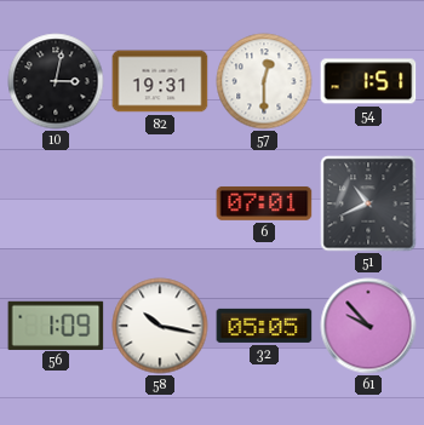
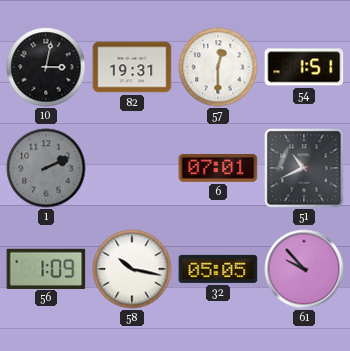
1: none -> 2:11
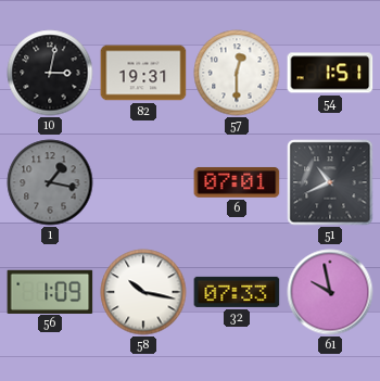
1: 2:11 -> 1:17
32: 05:05 -> 07:33
61: 9:53 -> 9:58
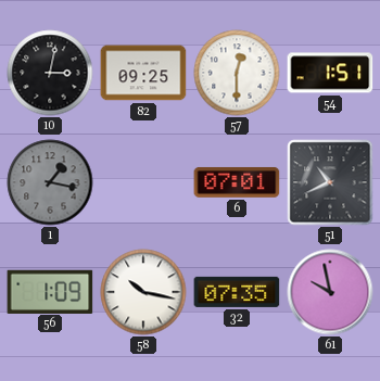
82: 19:31 -> 09:25
32: 07:33 -> 07:35
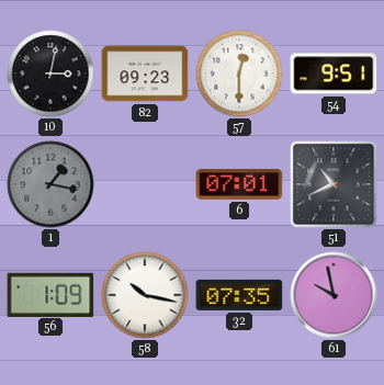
82: 09:25 -> 09:23
54: 1:51 -> 9:51
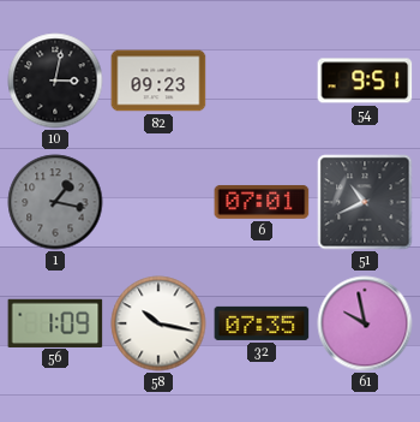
57: 12:30 -> none
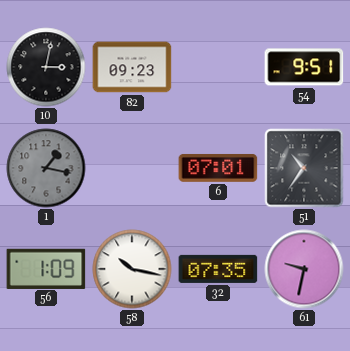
51: 10:41 -> 10:36
61: 9:58 -> 9:32
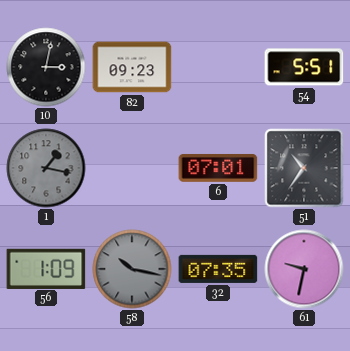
54: 9:51 -> 5:51
58 dial: white -> grey
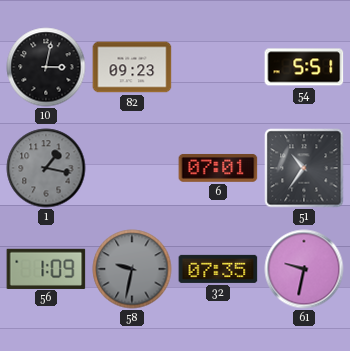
58: 10:17 -> 9:32
